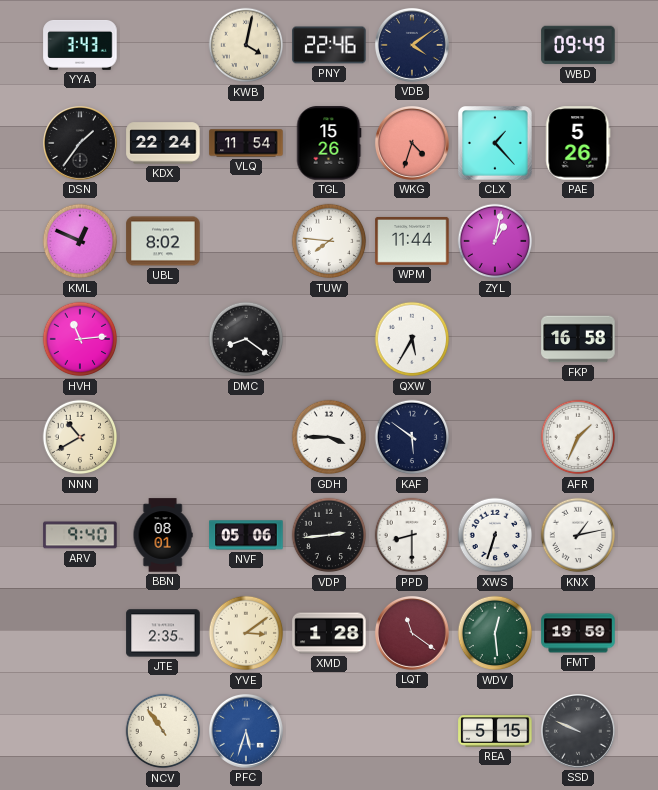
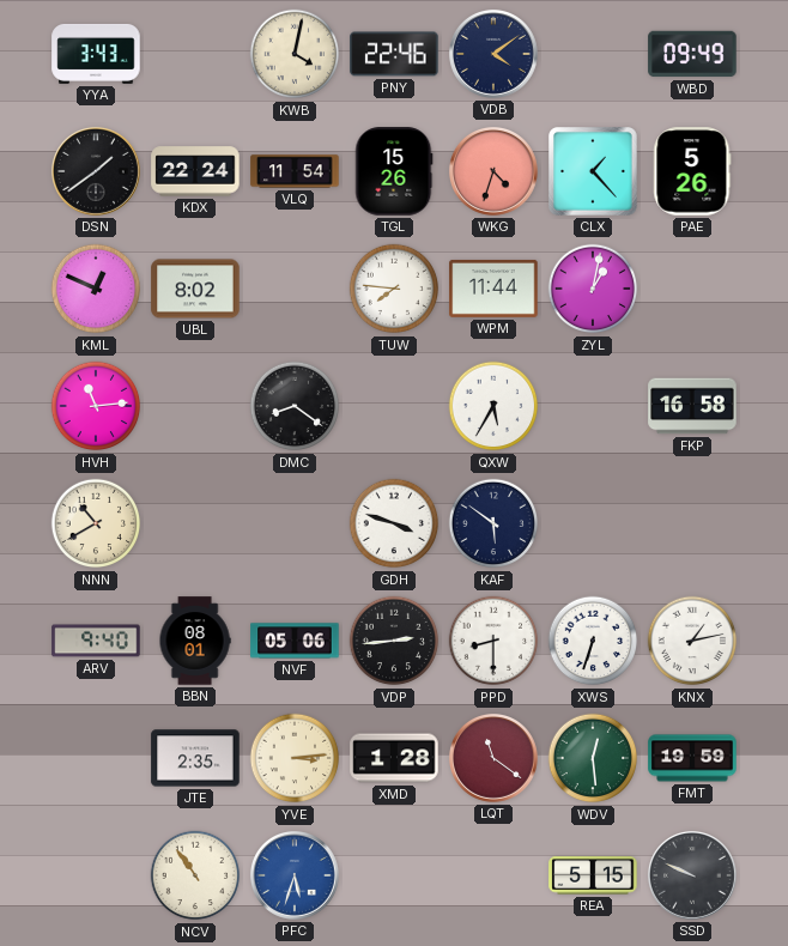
DSN: 1:36 -> 1:39
GDH: 3:45 -> 3:48
AFR: 1:34 -> none
YVE: 3:09 -> 3:14
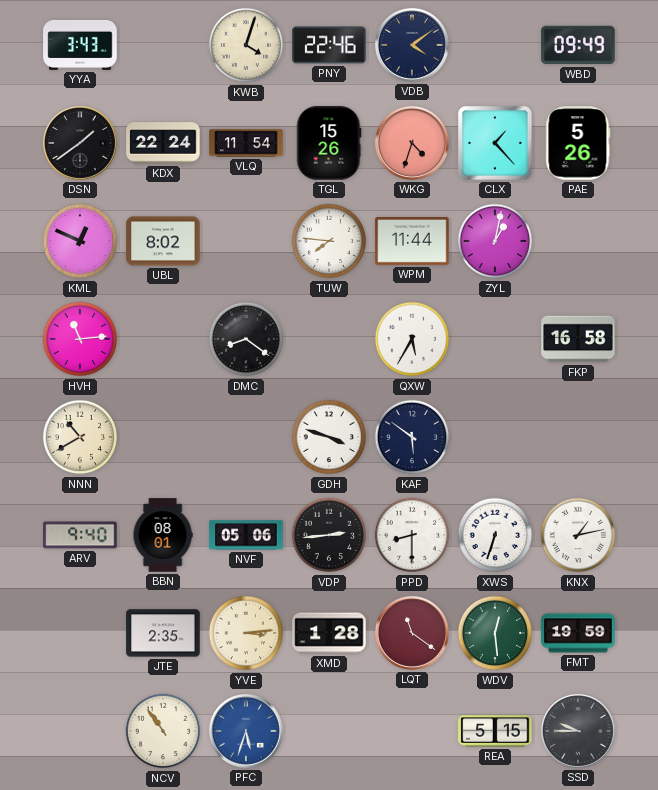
KWB: 4:02 -> 4:03
SSD: 9:49 -> 9:45
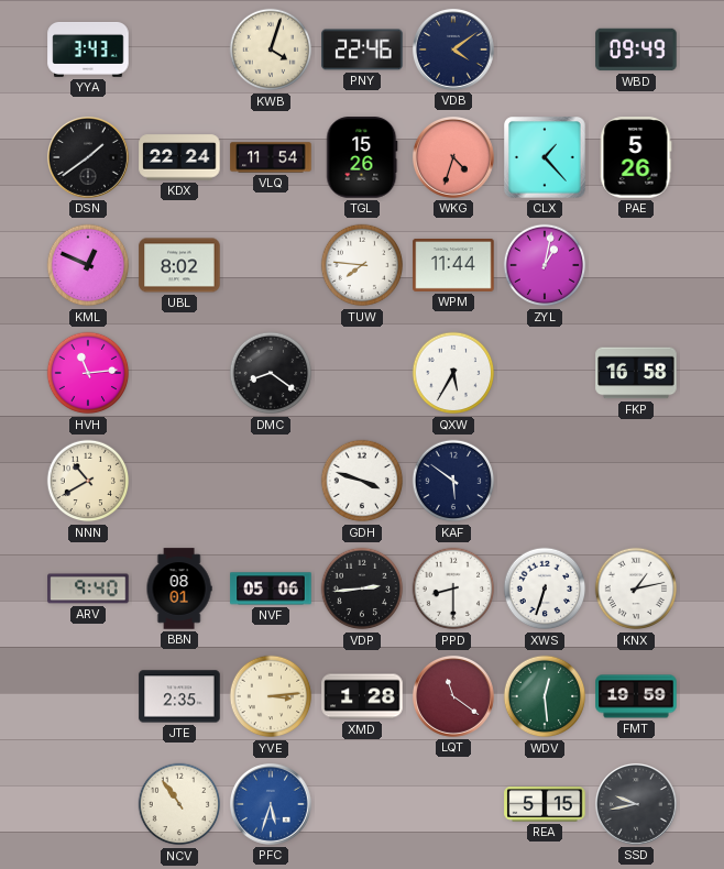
SSD: 9:45 -> 9:43
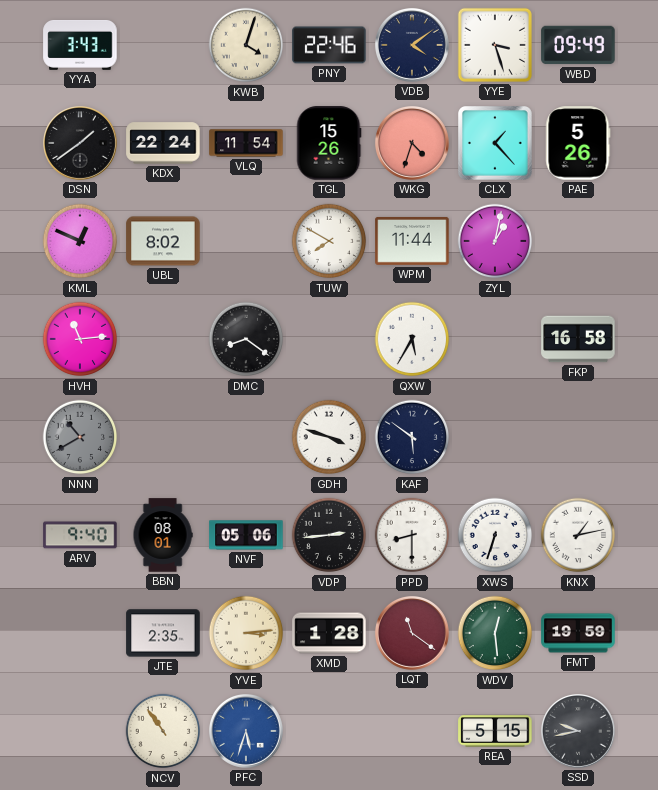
YYE: none -> 3:27
TUW: 7:46 -> 7:50
NNN dial: cream -> grey
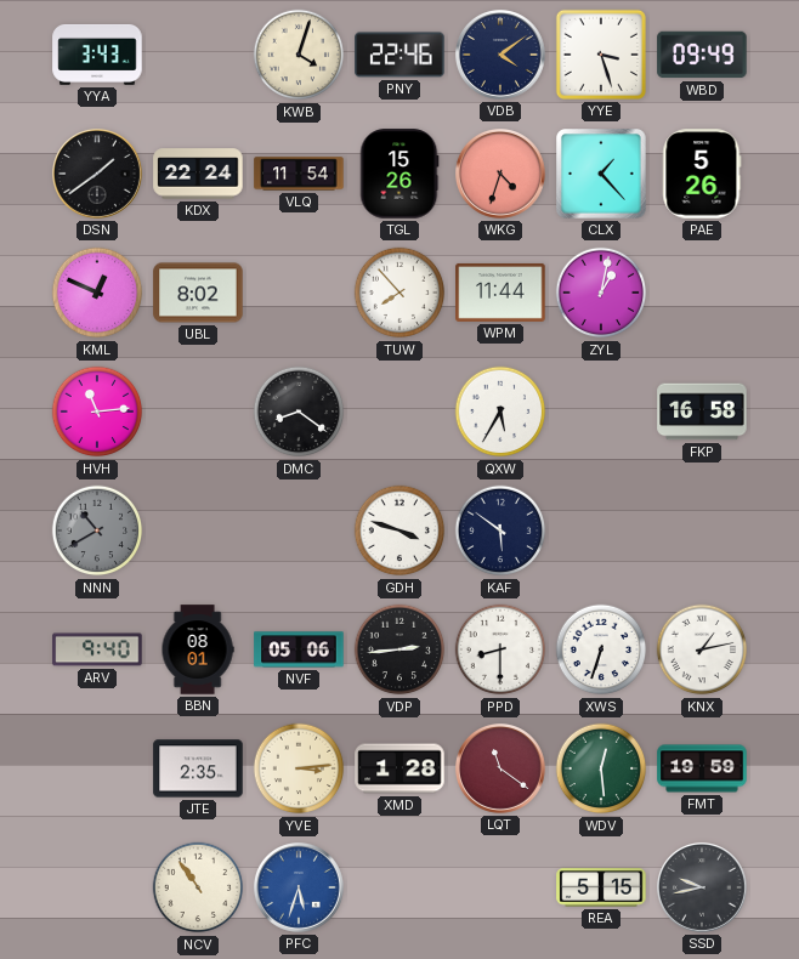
TUW: 7:50 -> 7:53
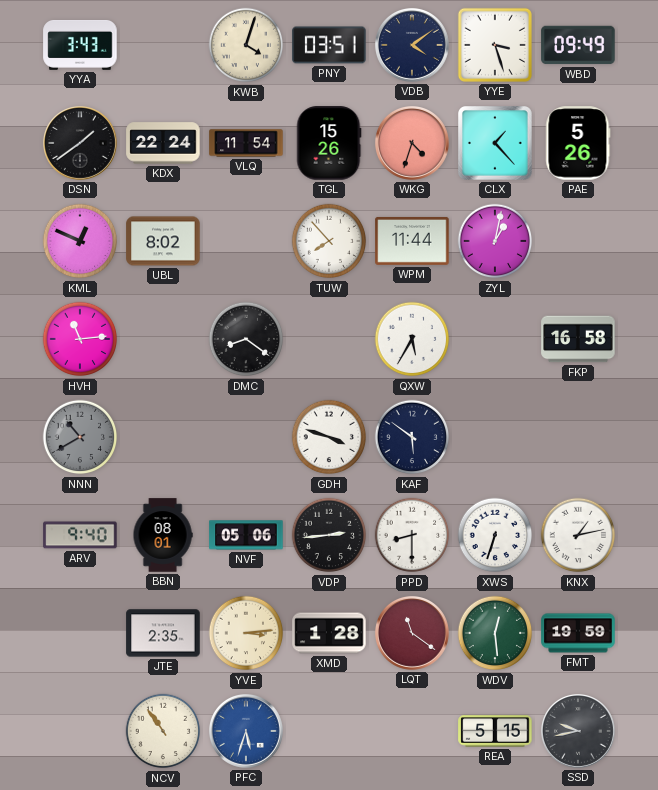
PNY: 22:46 -> 03:51
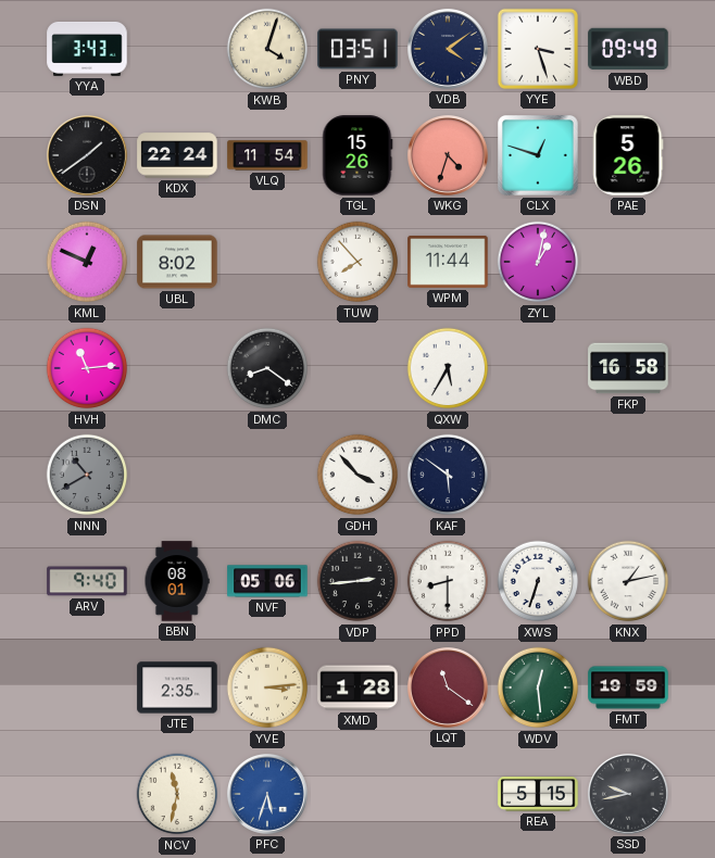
CLX: 1:23 -> 12:48
GDH: 3:48 -> 3:53
NCV: 10:54 -> 11:32
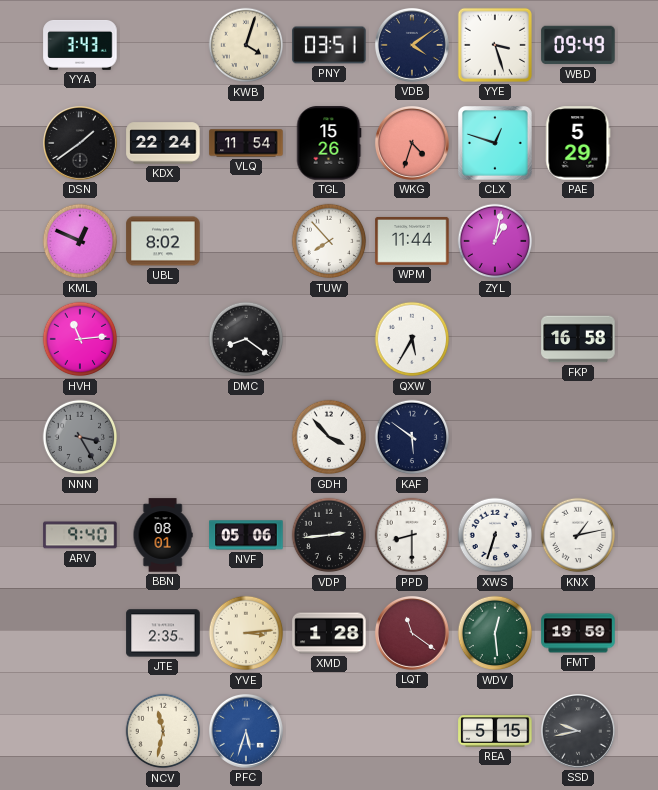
PAE: 5:26 -> 5:29
NNN: 10:40 -> 3:25
